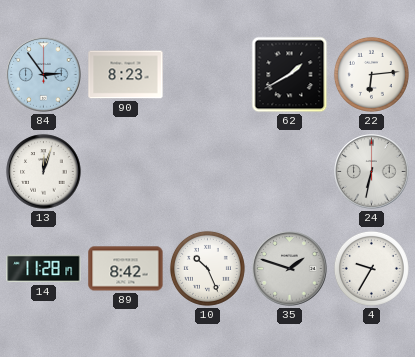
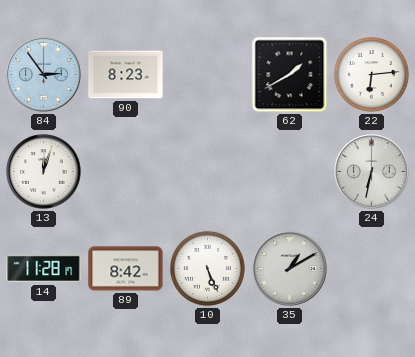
10: 10:26 -> 5:26
35: 1:48 -> 1:10
4: 9:35 -> none
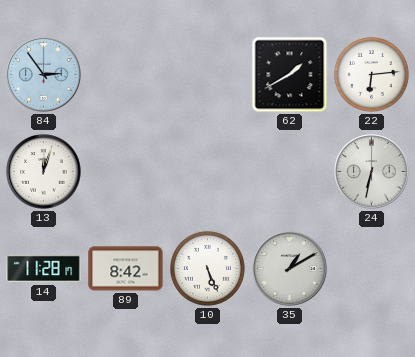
90: 8:23 -> none
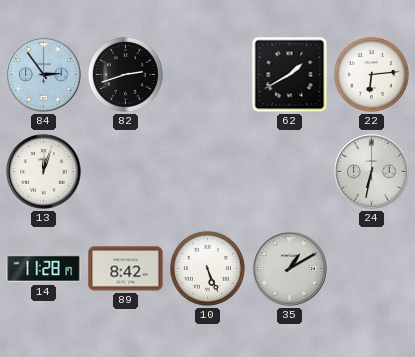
82: none -> 2:42
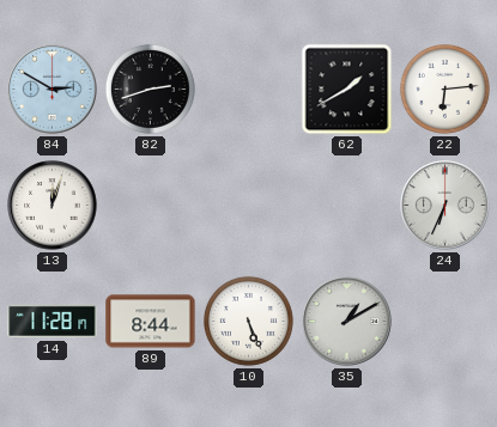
84: 2:54 -> 2:50
24: 6:32 -> 6:34
89: 8:42 -> 8:44
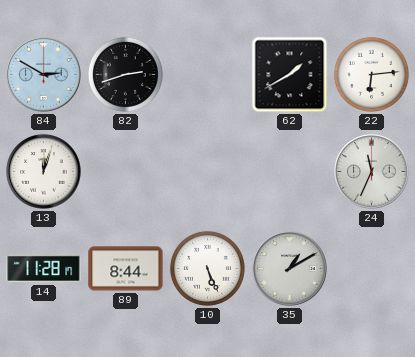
24: 6:34 -> 11:34
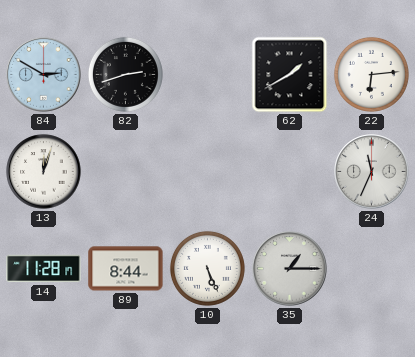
35: 1:10 -> 1:15
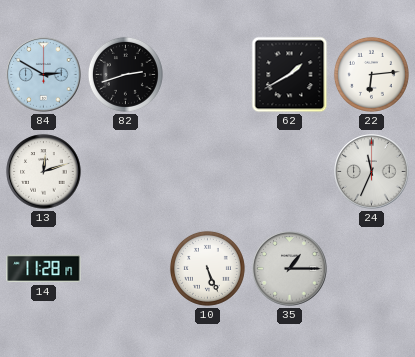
13: 12:03 -> 12:12
89: 8:44 -> none
